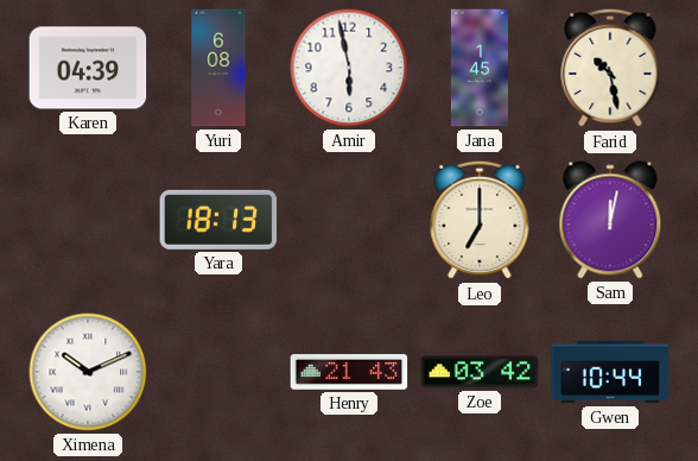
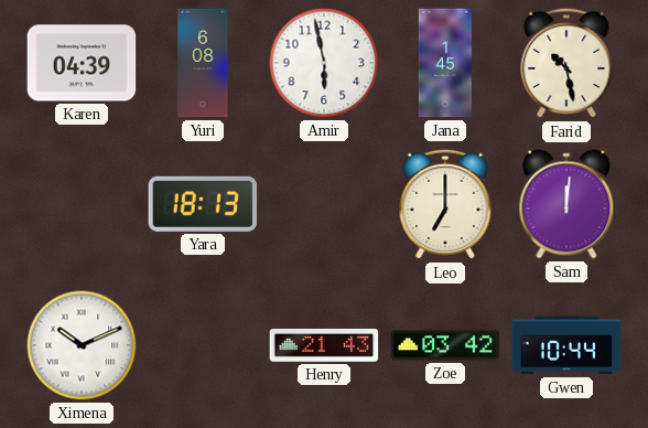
Sam: 12:02 -> 12:01
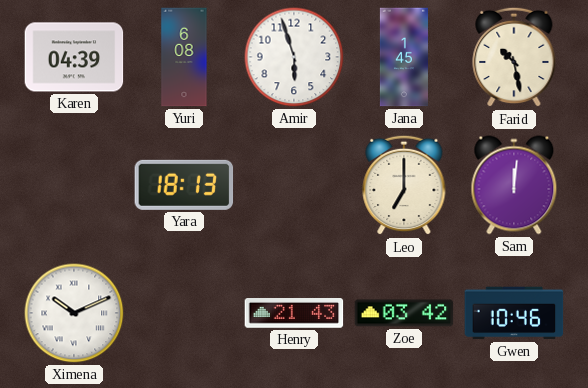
Amir: 5:58 -> 5:57
Gwen: 10:44 -> 10:46
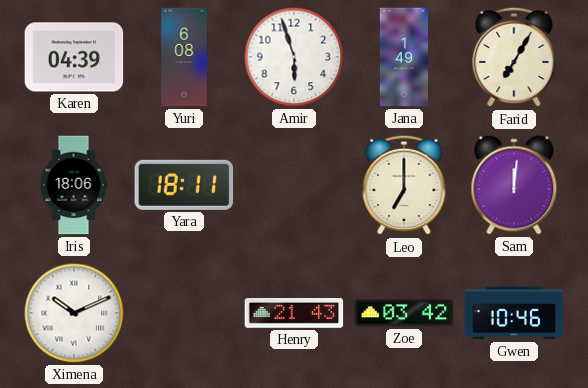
Jana: 1:45 -> 1:49
Farid: 10:28 -> 7:05
Iris: none -> 18:06
Yara: 18:13 -> 18:11
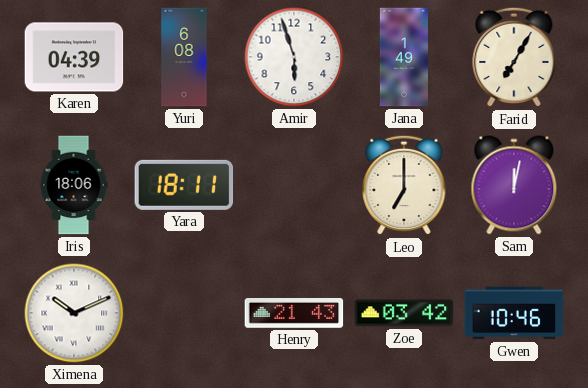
Sam: 12:01 -> 12:02
